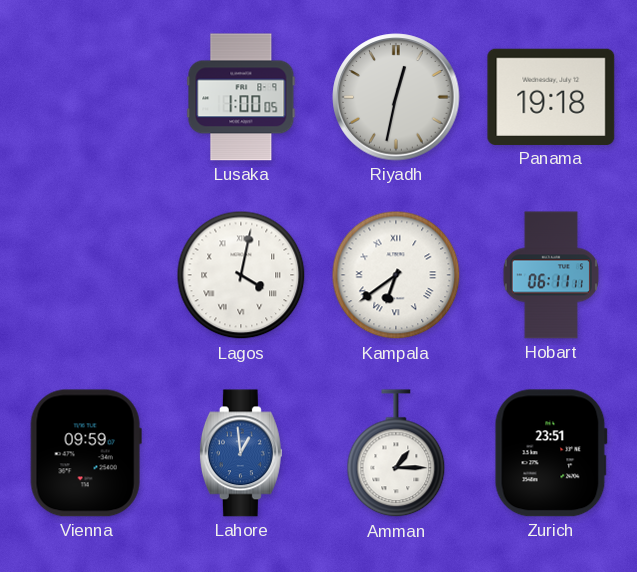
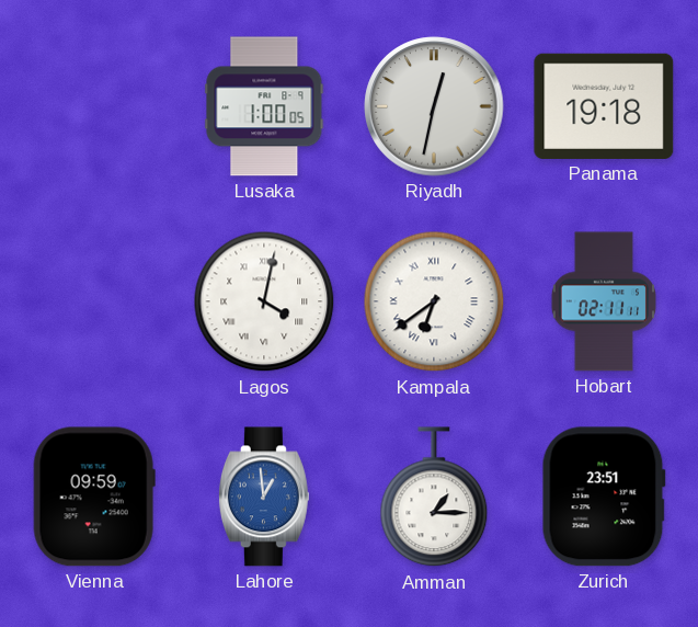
Hobart: 06:11 -> 02:11
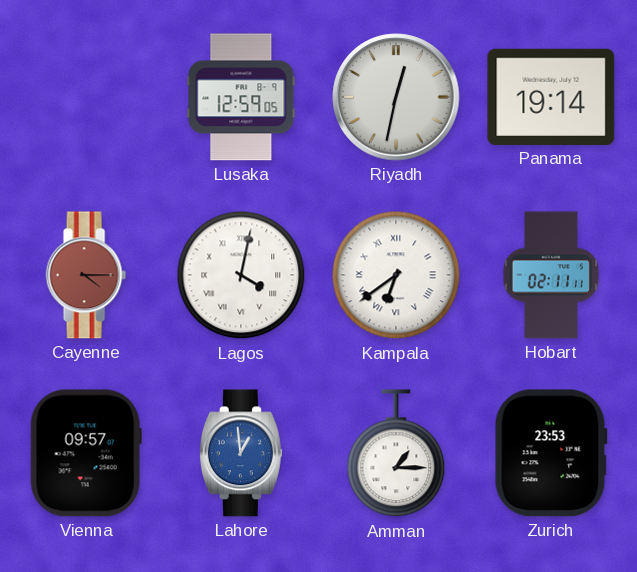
Lusaka: 1:00 -> 12:59
Panama: 19:18 -> 19:14
Cayenne: none -> 4:15
Vienna: 09:59 -> 09:57
Zurich: 23:51 -> 23:53
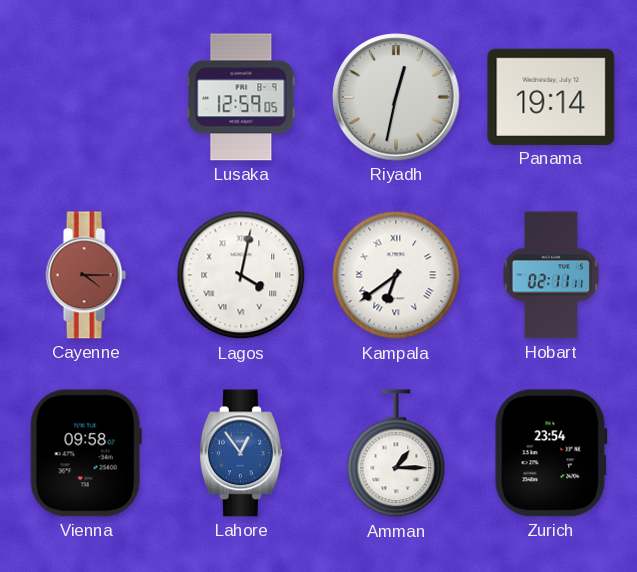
Vienna: 09:57 -> 09:58
Lahore: 12:59 -> 12:54
Zurich: 23:53 -> 23:54
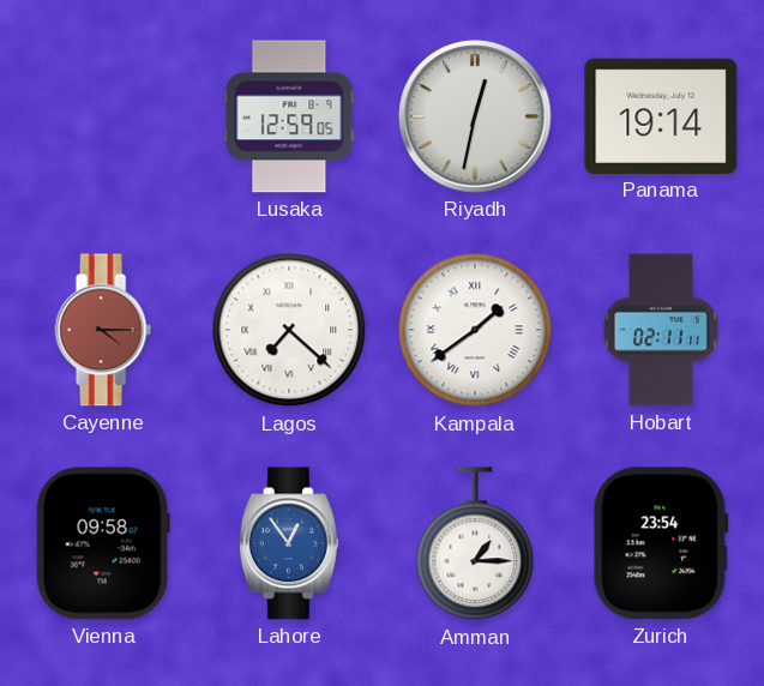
Lagos: 4:02 -> 7:22
Kampala: 6:39 -> 1:39
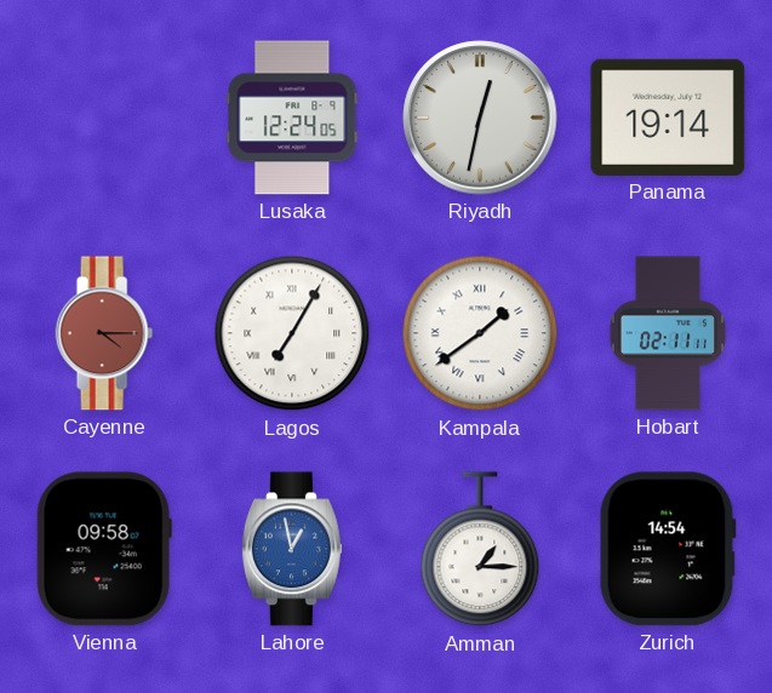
Lusaka: 12:59 -> 12:24
Lagos: 7:22 -> 7:05
Lahore: 12:54 -> 12:58
Zurich: 23:54 -> 14:54
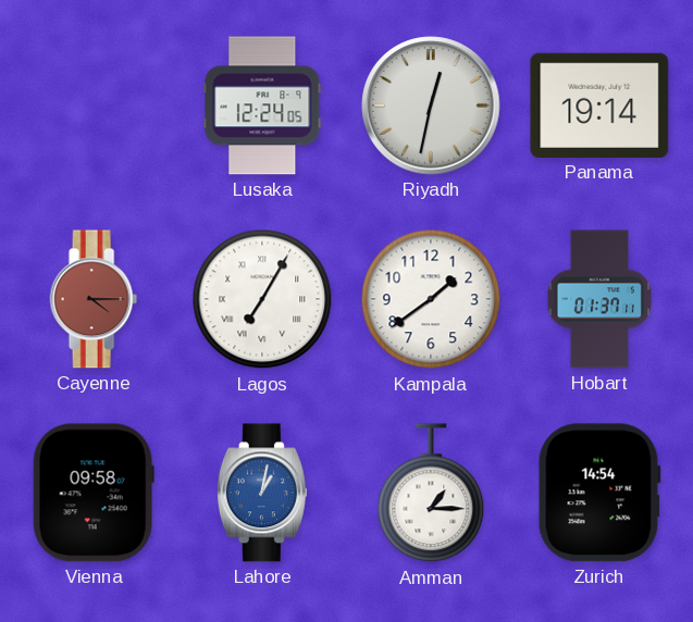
Kampala numerals: Roman -> Arabic
Hobart: 02:11 -> 01:37
Lahore: 12:58 -> 1:02
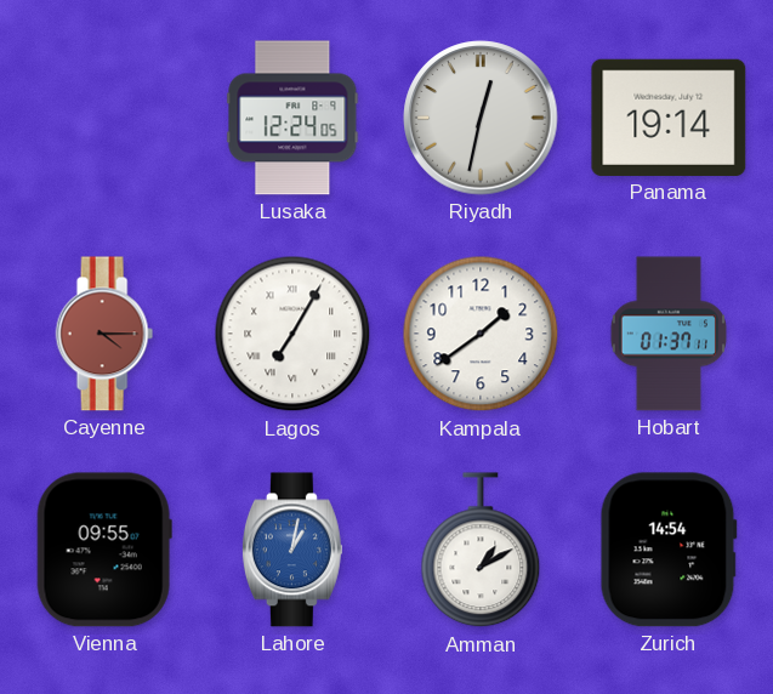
Vienna: 09:58 -> 09:55
Amman: 1:15 -> 1:10
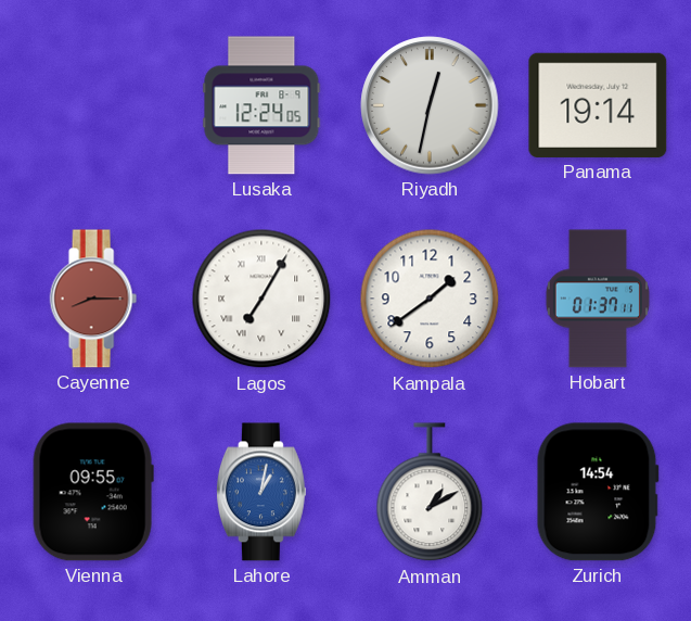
Cayenne: 4:15 -> 8:15
